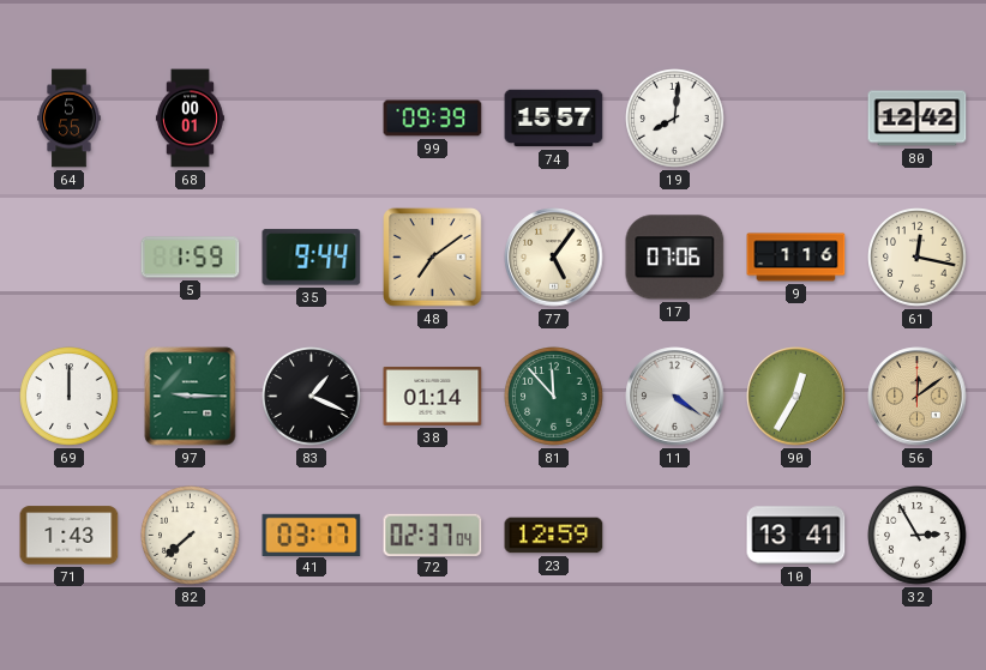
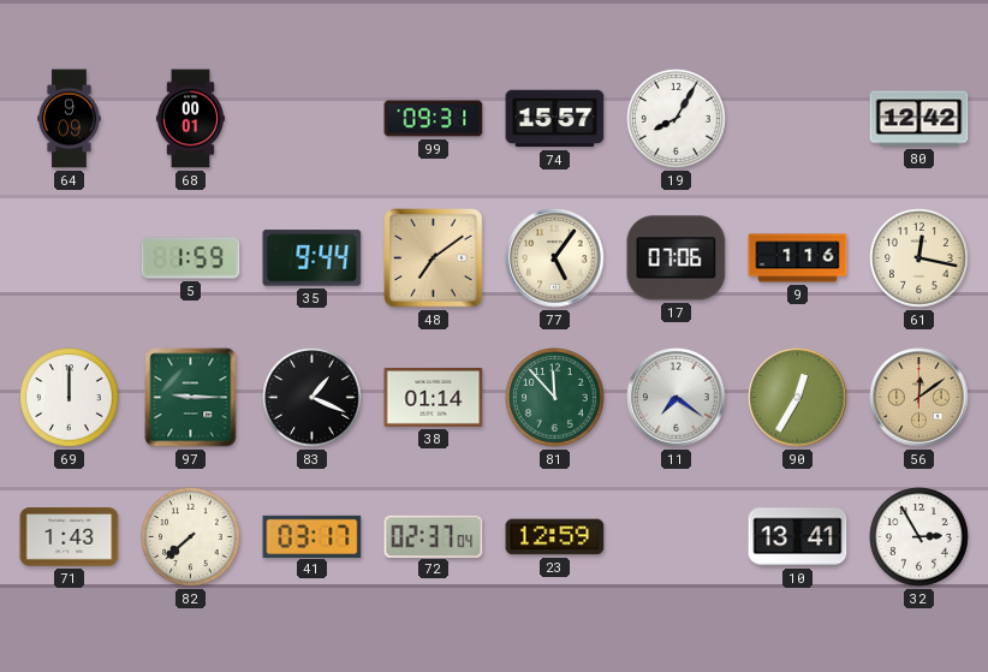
64: 5:55 -> 9:09
99: 09:39 -> 09:31
19: 8:01 -> 8:05
11: 4:21 -> 7:21
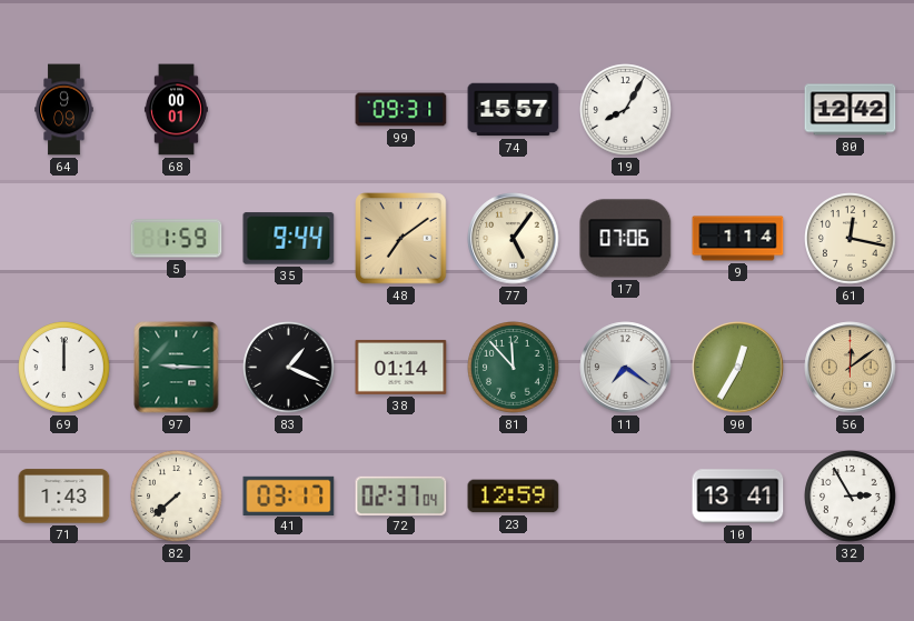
9: 1:16 -> 1:14
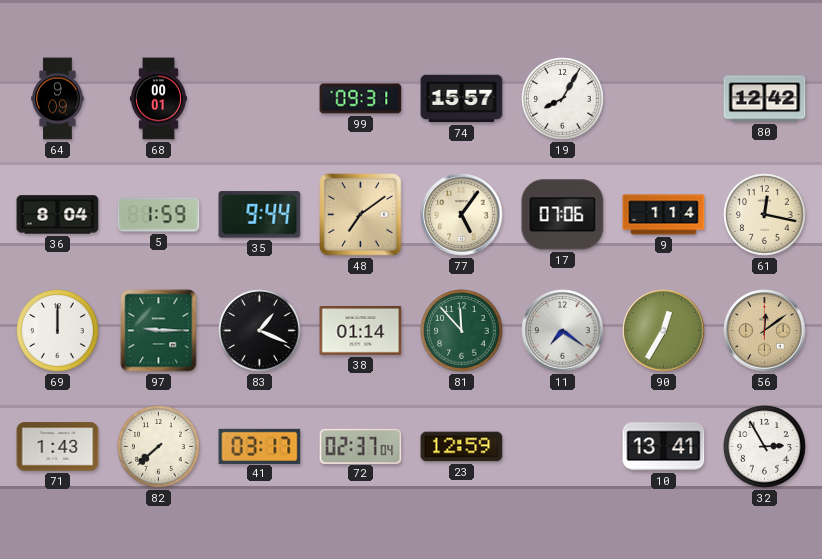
36: none -> 8:04
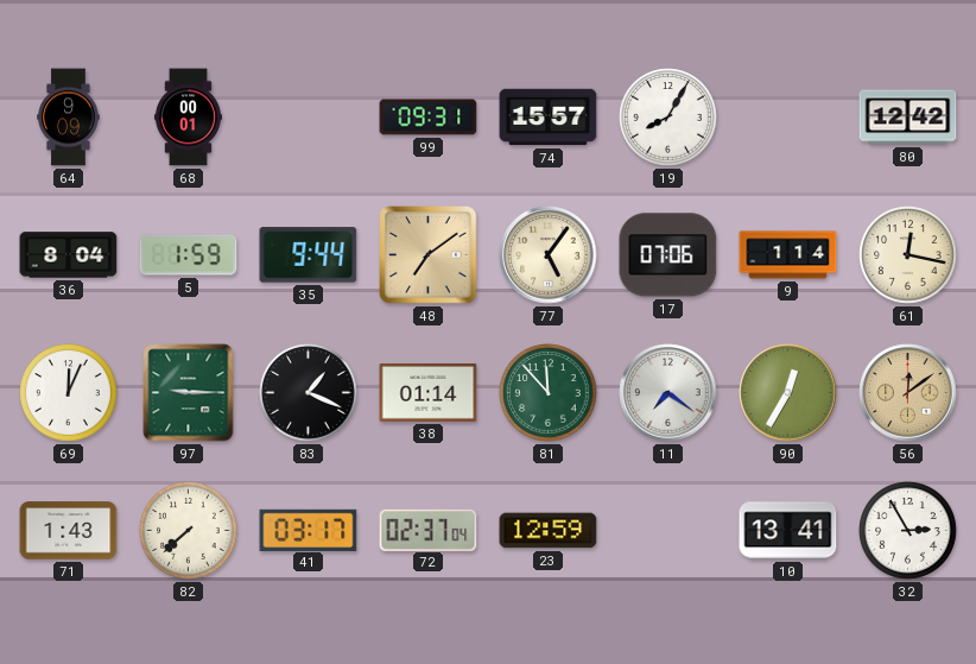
69: 12:00 -> 12:04
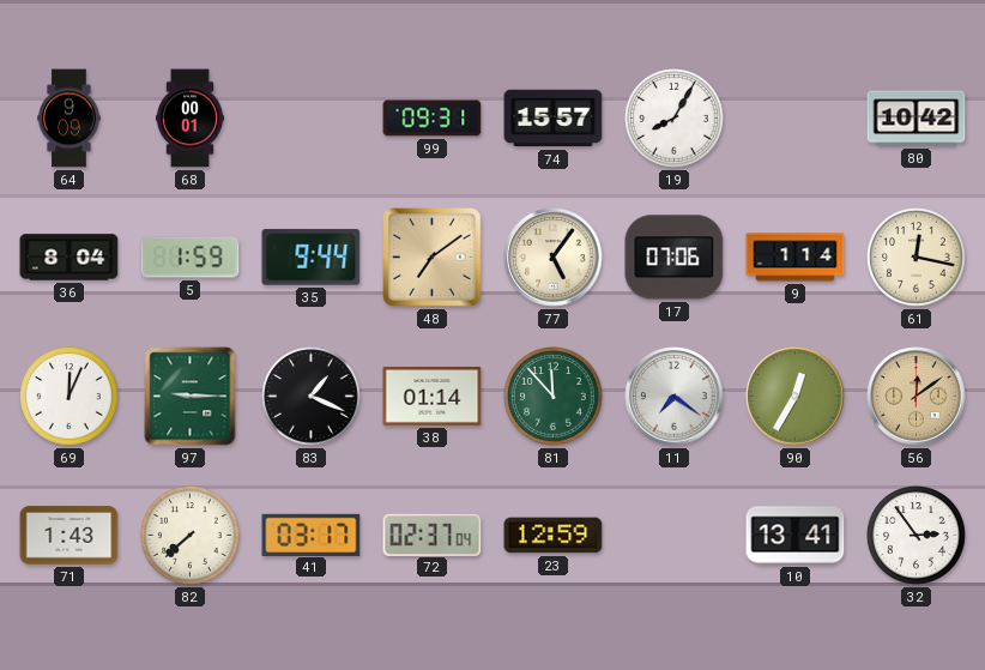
80: 12:42 -> 10:42
32: 2:55 -> 2:54
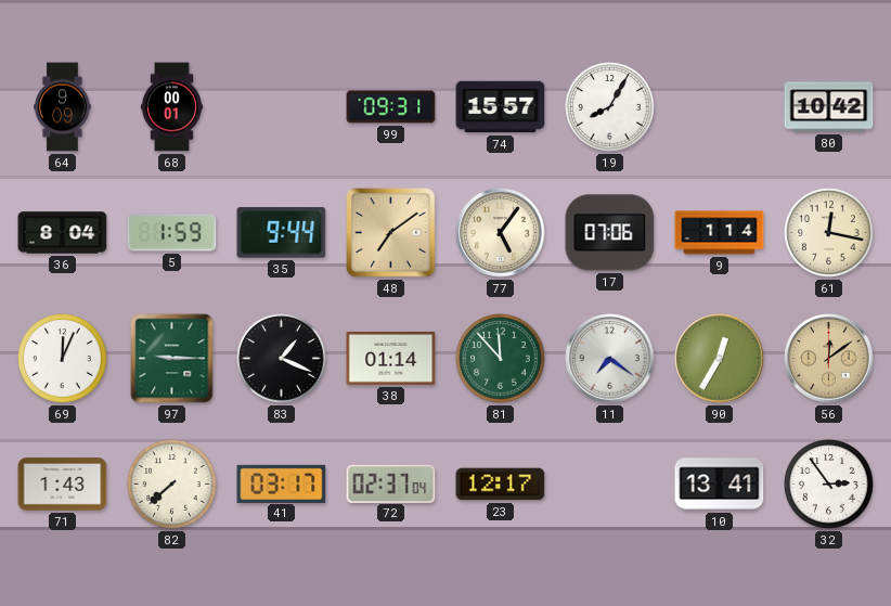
23: 12:59 -> 12:17
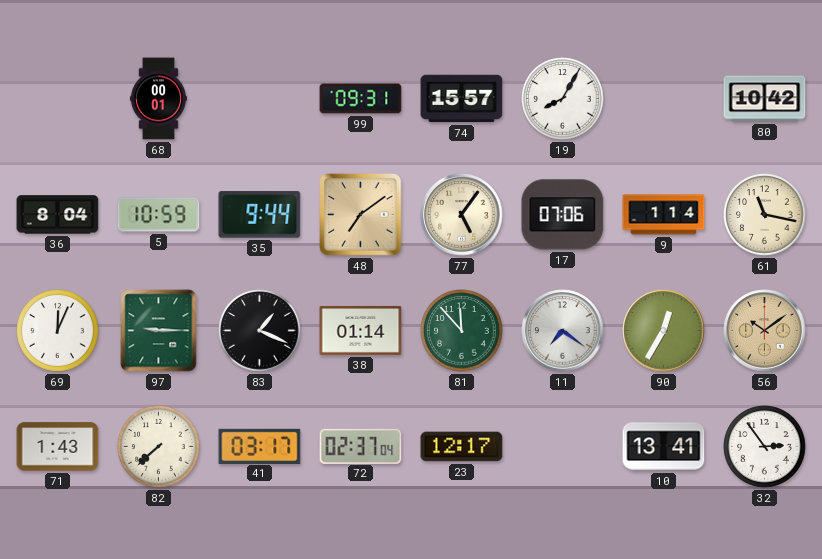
64: 9:09 -> none
5: 1:59 -> 10:59
61: 12:17 -> 11:17
56: 12:09 -> 10:09
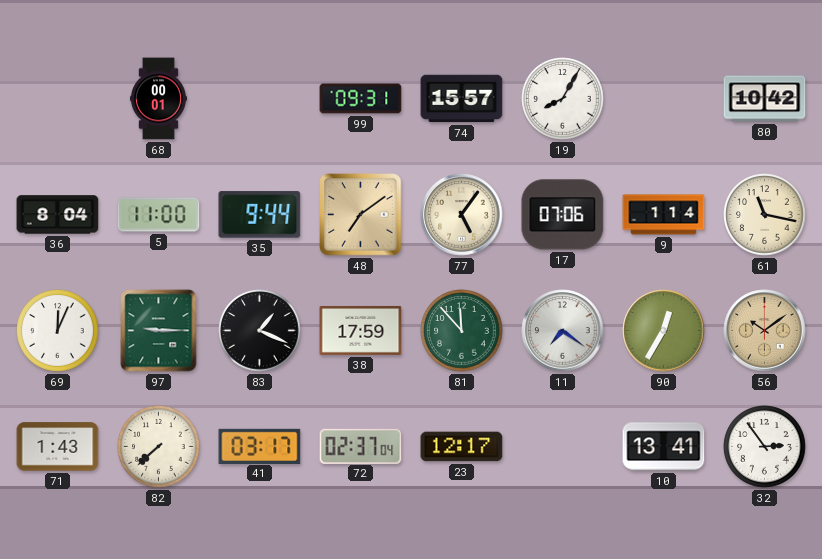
5: 10:59 -> 11:00
38: 01:14 -> 17:59
